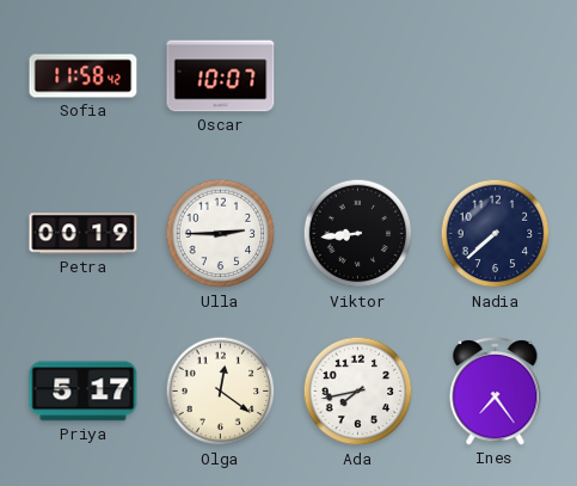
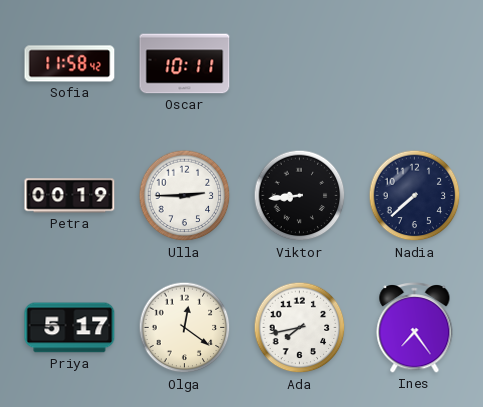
Oscar: 10:07 -> 10:11
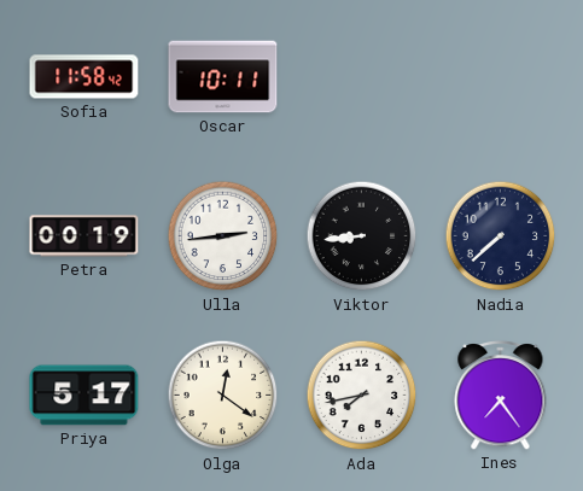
Ulla: 2:45 -> 2:44
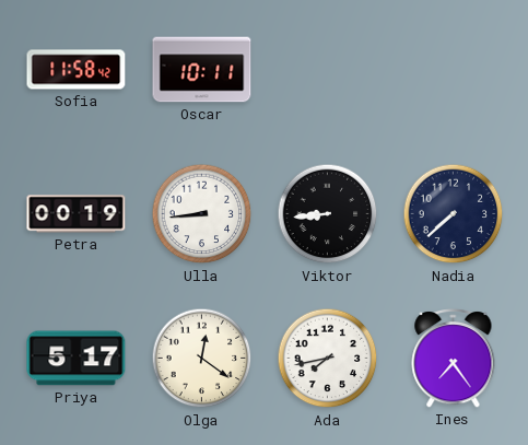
Ulla: 2:44 -> 8:44
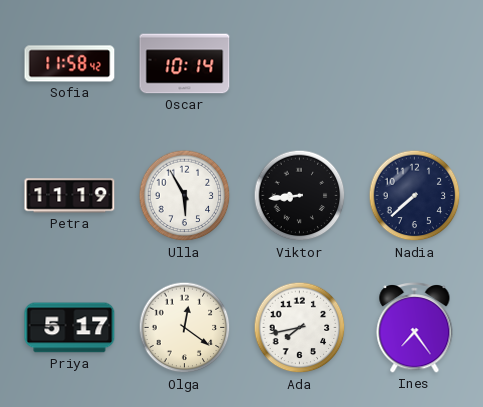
Oscar: 10:11 -> 10:14
Petra: 00:19 -> 11:19
Ulla: 8:44 -> 5:55
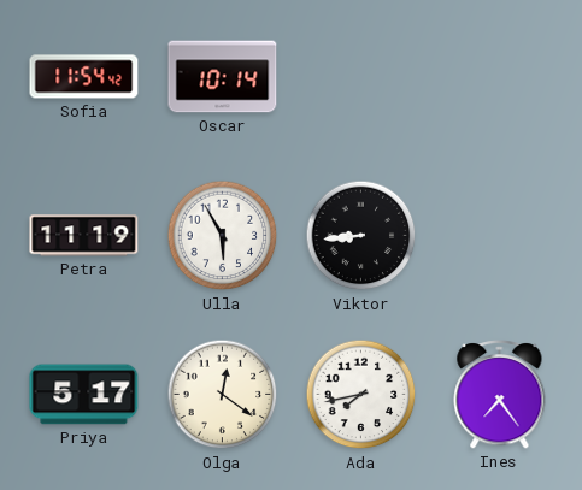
Sofia: 11:58 -> 11:54
Nadia: 7:38 -> none
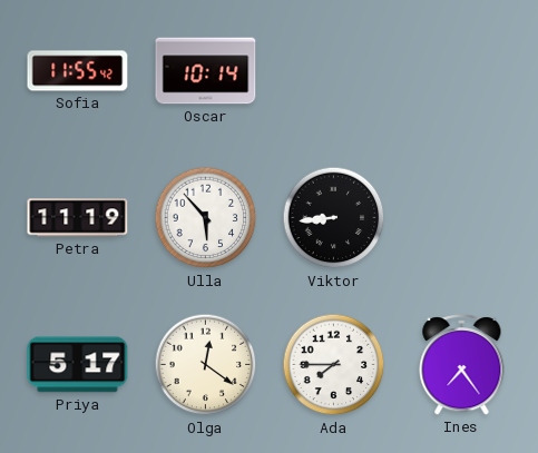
Sofia: 11:54 -> 11:55
Ulla: 5:55 -> 5:53
Ada: 7:43 -> 7:45
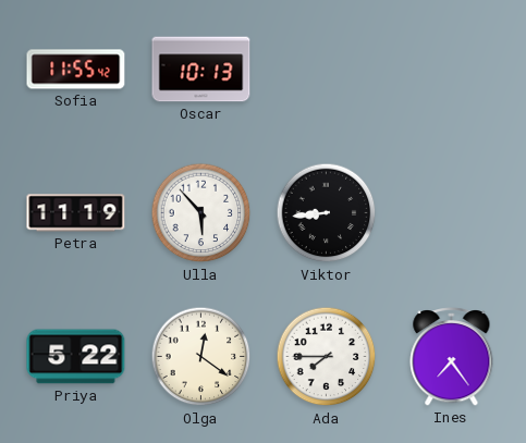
Oscar: 10:14 -> 10:13
Priya: 5:17 -> 5:22
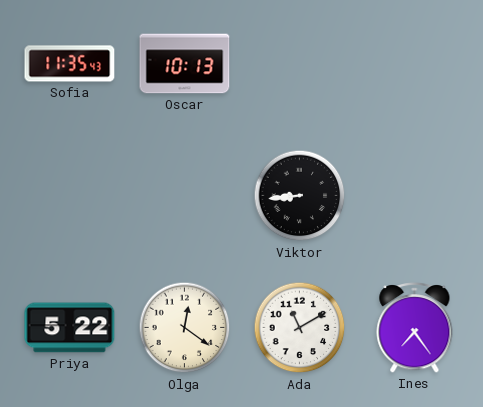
Sofia: 11:55 -> 11:35
Petra: 11:19 -> none
Ulla: 5:53 -> none
Ada: 7:45 -> 11:10
